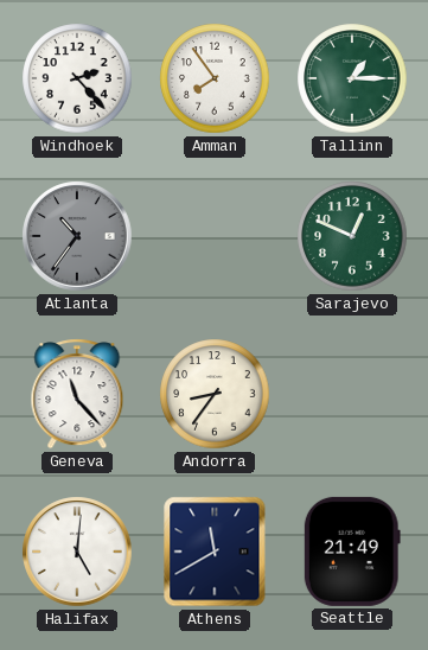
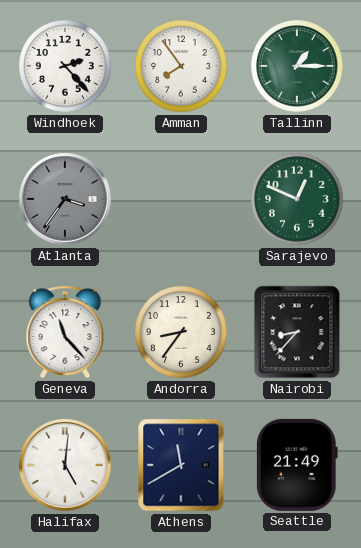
Atlanta: 10:36 -> 3:36
Nairobi: none -> 8:37
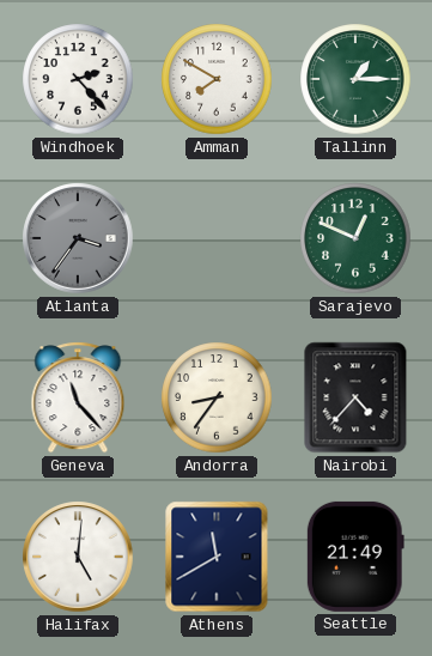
Amman: 7:54 -> 7:50
Nairobi: 8:37 -> 4:37
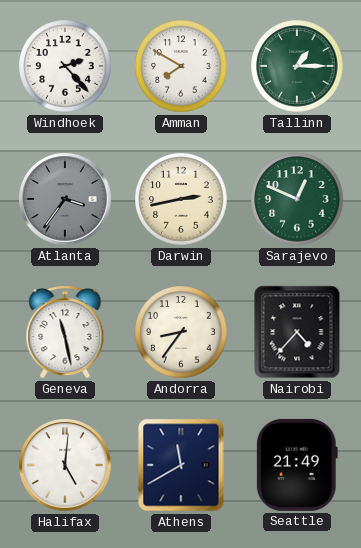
Darwin: none -> 2:43
Geneva: 11:23 -> 11:28
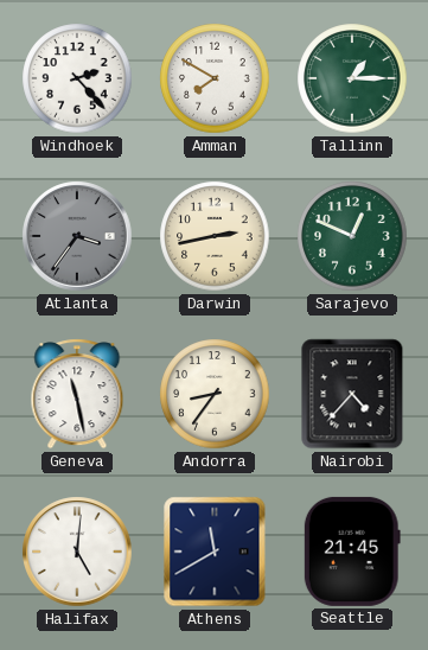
Seattle: 21:49 -> 21:45
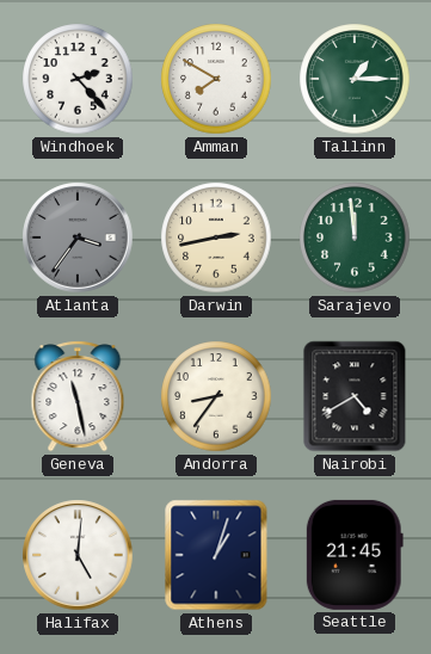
Sarajevo: 12:49 -> 11:59
Nairobi: 4:37 -> 4:40
Athens: 11:40 -> 1:03
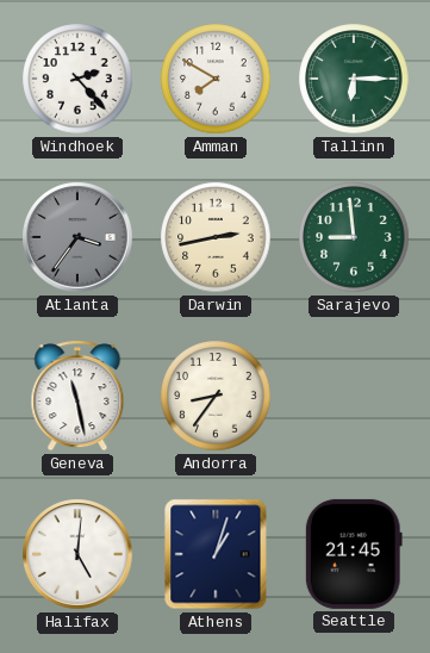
Tallinn: 1:15 -> 6:15
Sarajevo: 11:59 -> 8:59
Nairobi: 4:40 -> none
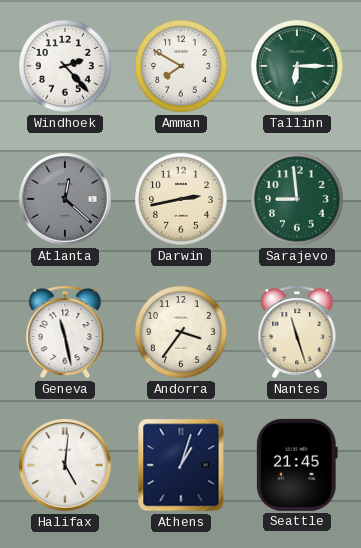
Atlanta: 3:36 -> 12:22
Andorra: 8:36 -> 3:36
Nantes: none -> 11:27
